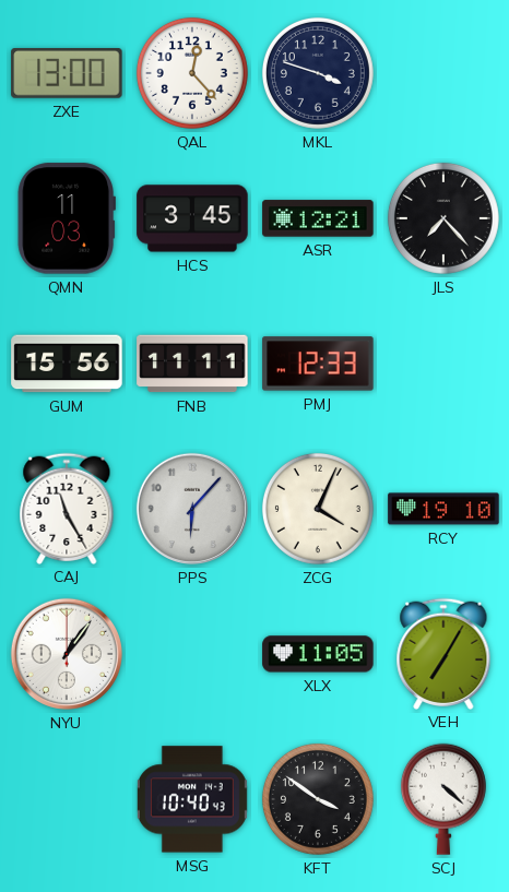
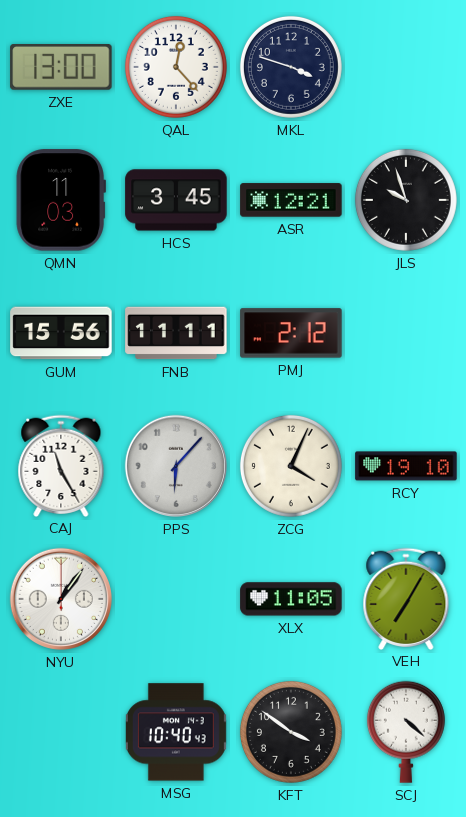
JLS: 7:23 -> 9:57
PMJ: 12:33 -> 2:12
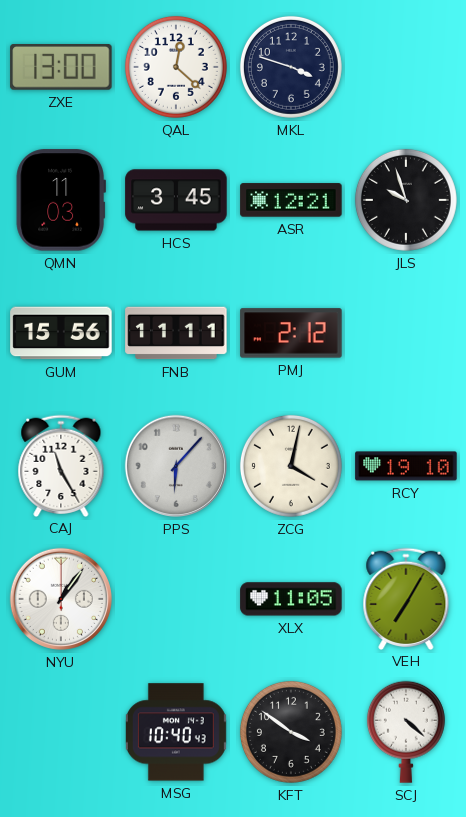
QAL: 12:23 -> 12:22
ZCG: 4:04 -> 4:02
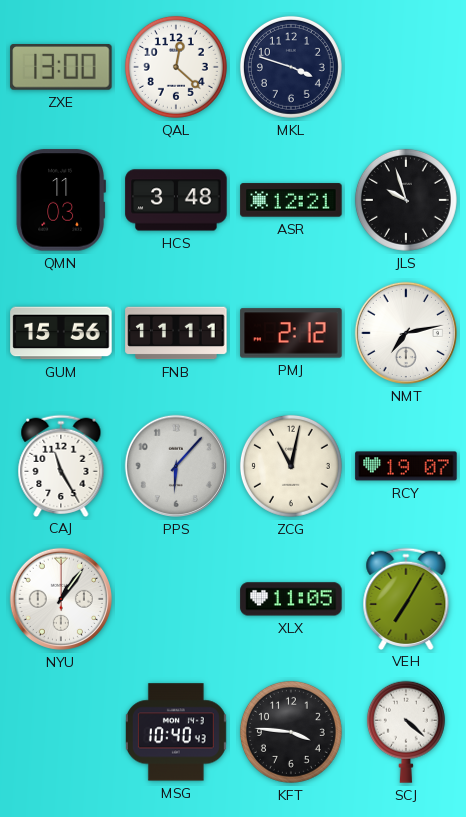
HCS: 3:45 -> 3:48
NMT: none -> 7:13
ZCG: 4:02 -> 11:02
RCY: 19:10 -> 19:07
KFT: 3:51 -> 3:46
